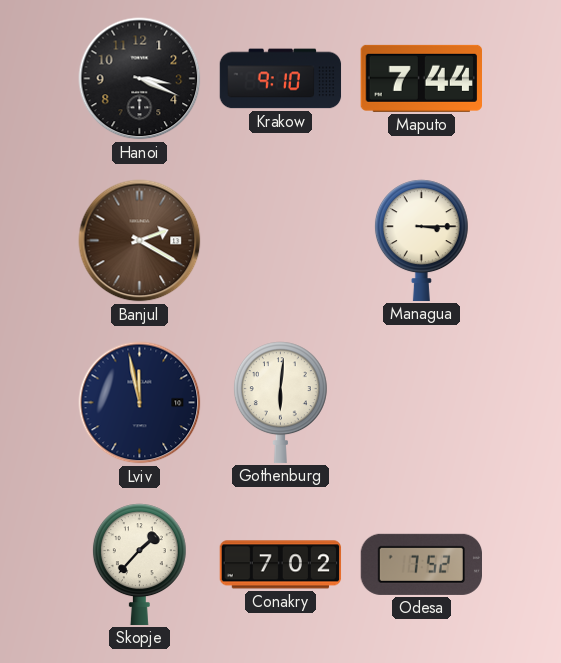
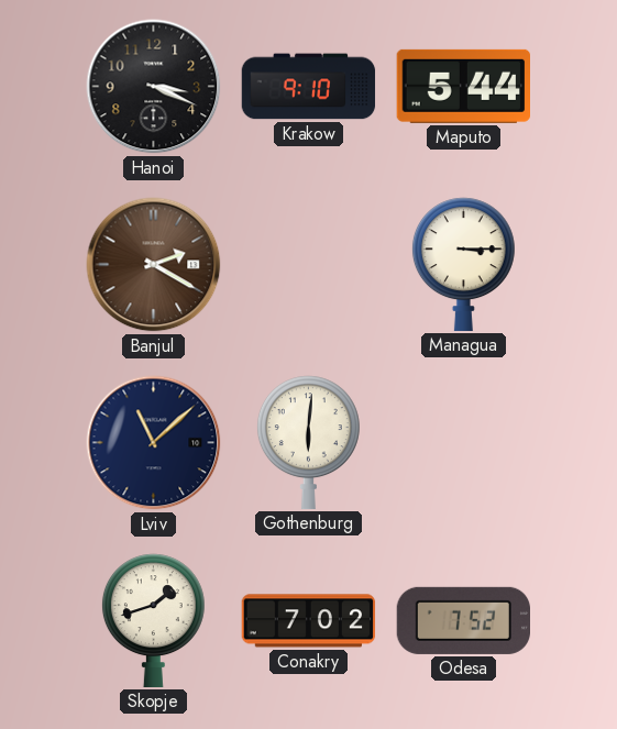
Maputo: 7:44 -> 5:44
Lviv: 11:58 -> 11:08
Skopje: 1:37 -> 1:42
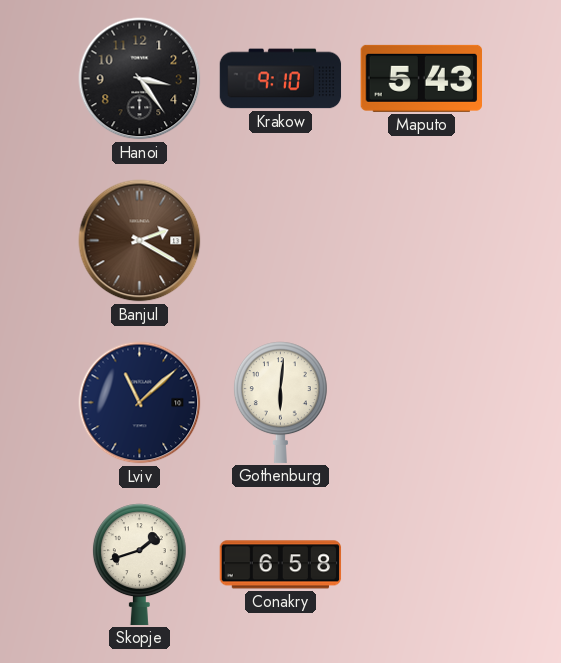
Hanoi: 3:19 -> 3:24
Maputo: 5:44 -> 5:43
Managua: 3:15 -> none
Conakry: 7:02 -> 6:58
Odesa: 7:52 -> none
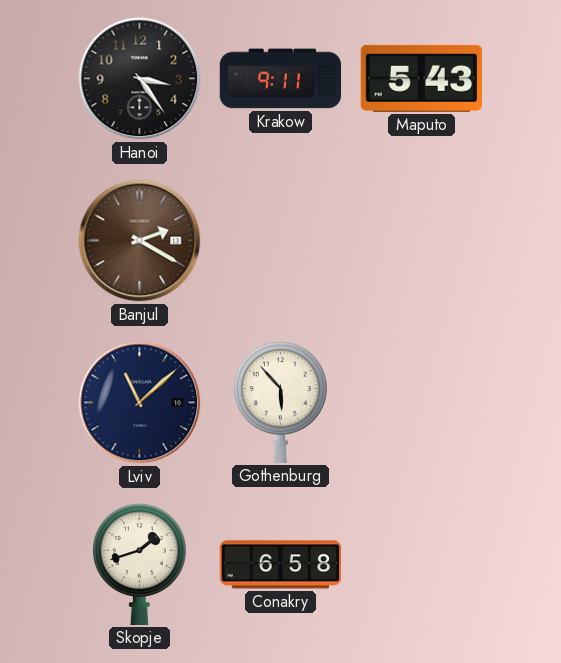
Krakow: 9:10 -> 9:11
Gothenburg: 6:01 -> 5:53
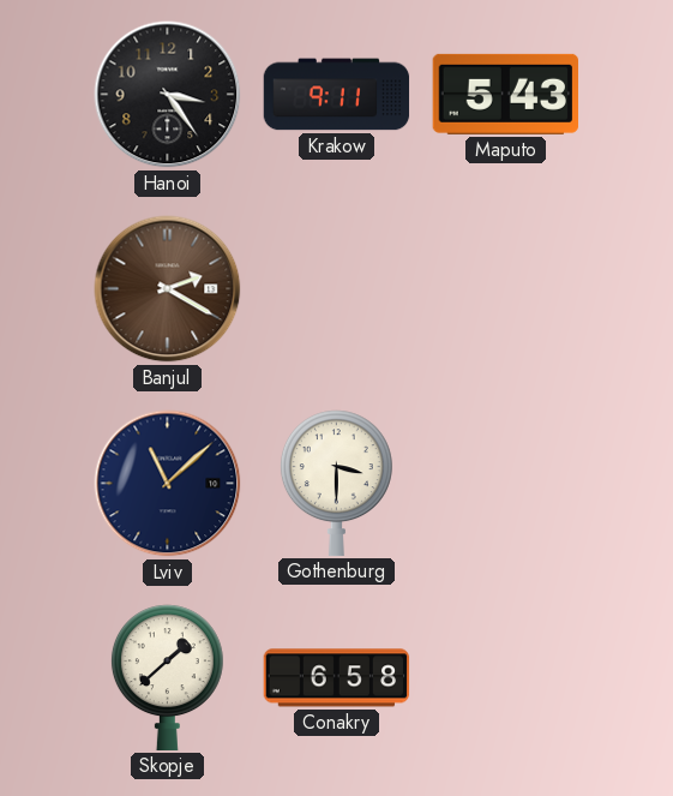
Gothenburg: 5:53 -> 3:30
Skopje: 1:42 -> 1:38
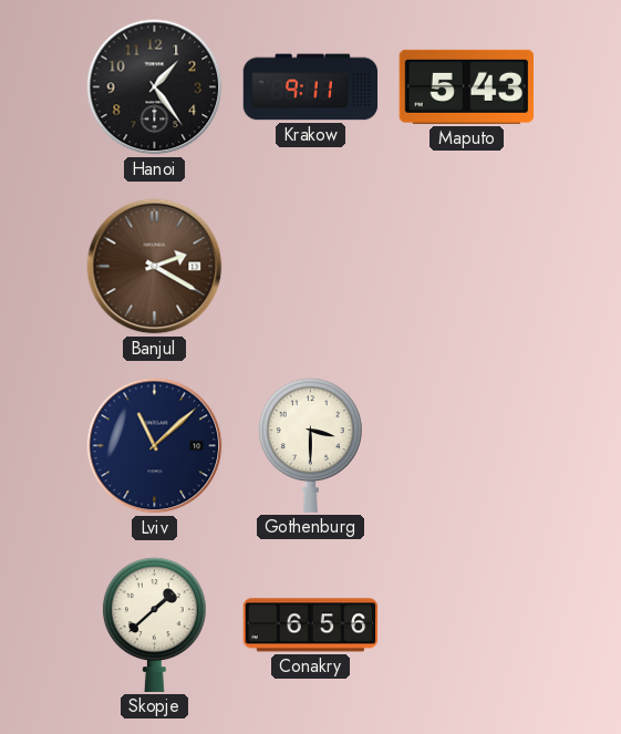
Hanoi: 3:24 -> 1:24
Conakry: 6:58 -> 6:56
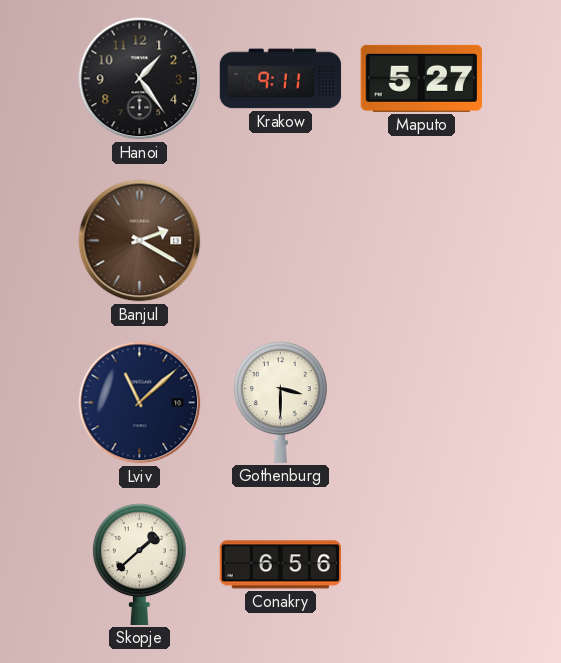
Maputo: 5:43 -> 5:27
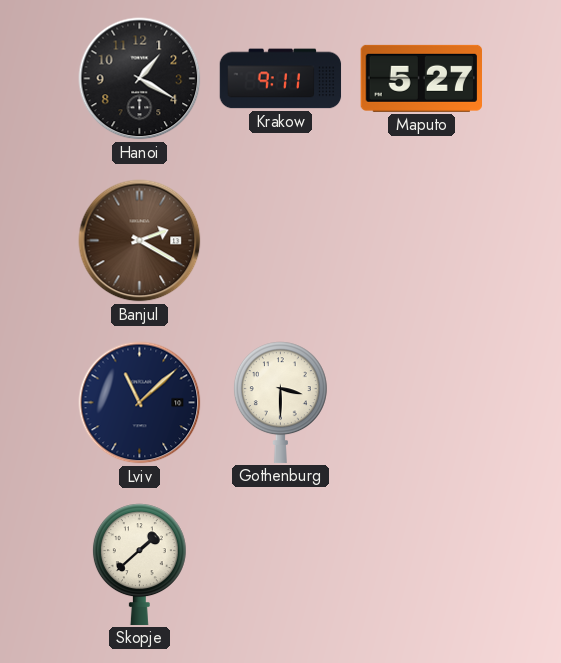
Hanoi: 1:24 -> 1:20
Conakry: 6:56 -> none
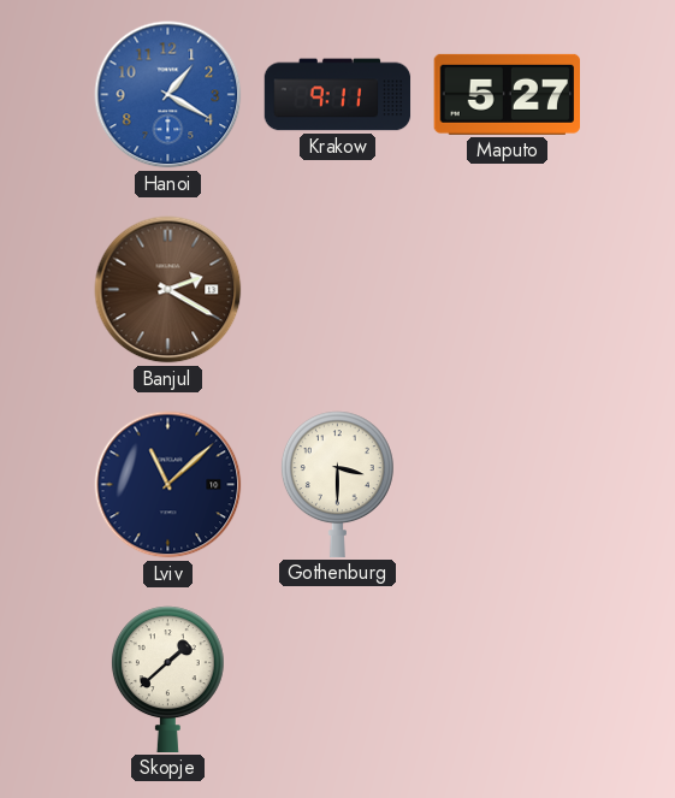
Hanoi dial: black -> blue
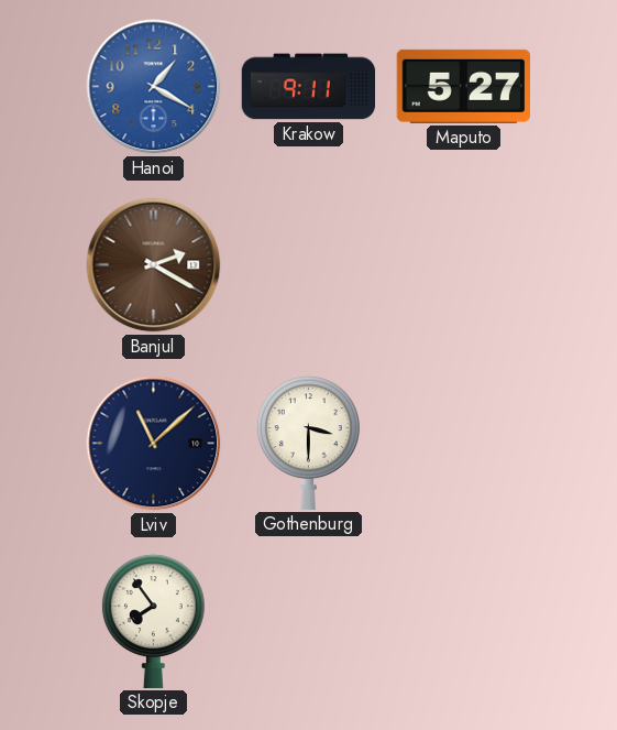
Skopje: 1:38 -> 7:54
